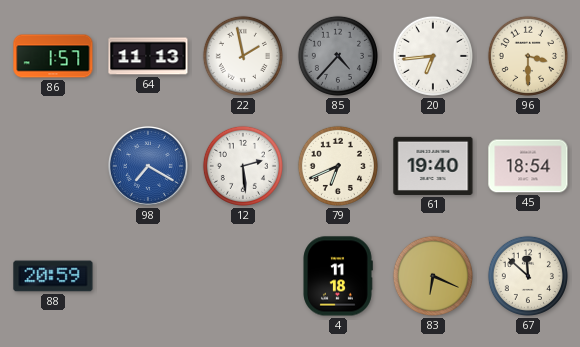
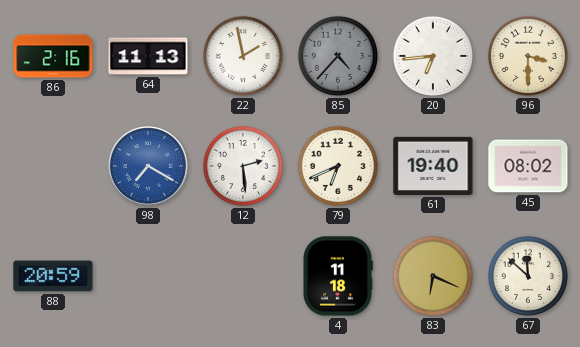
86: 1:57 -> 2:16
45: 18:54 -> 08:02
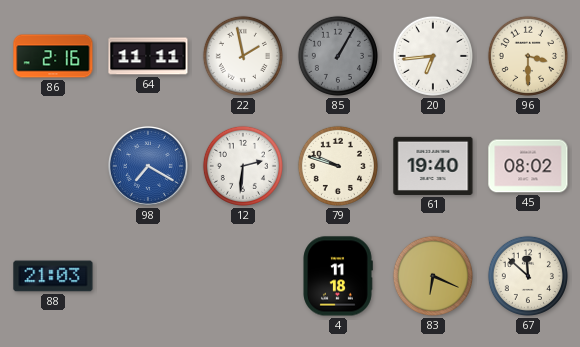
64: 11:13 -> 11:11
85: 4:37 -> 1:05
12: 2:29 -> 2:31
79: 6:41 -> 9:48
88: 20:59 -> 21:03
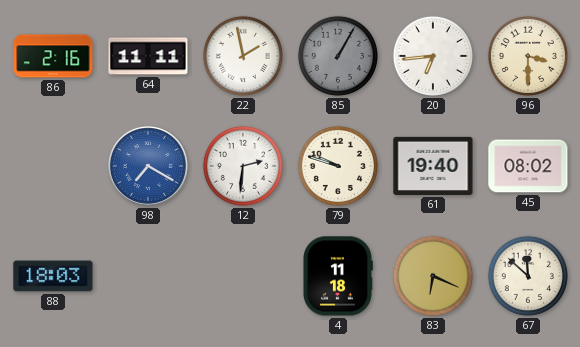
88: 21:03 -> 18:03
